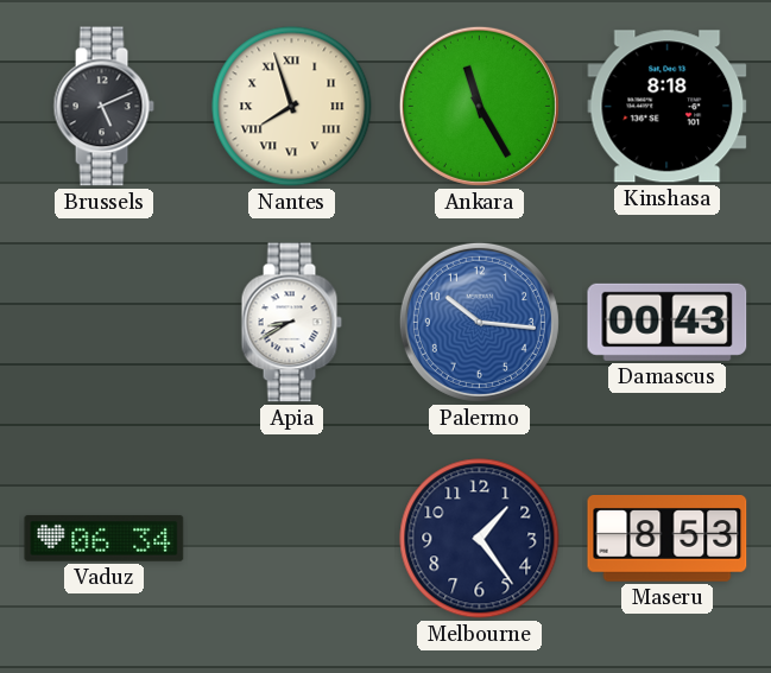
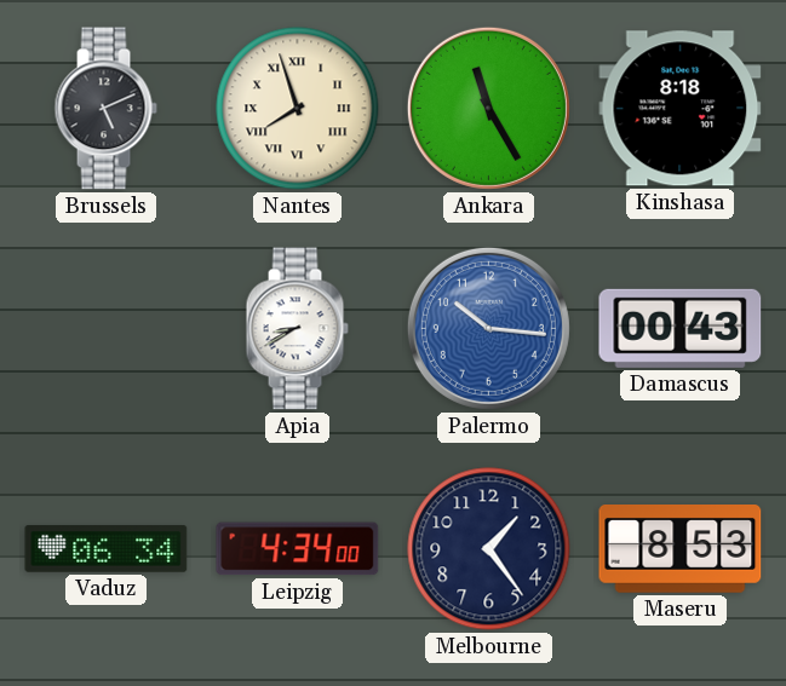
Leipzig: none -> 4:34
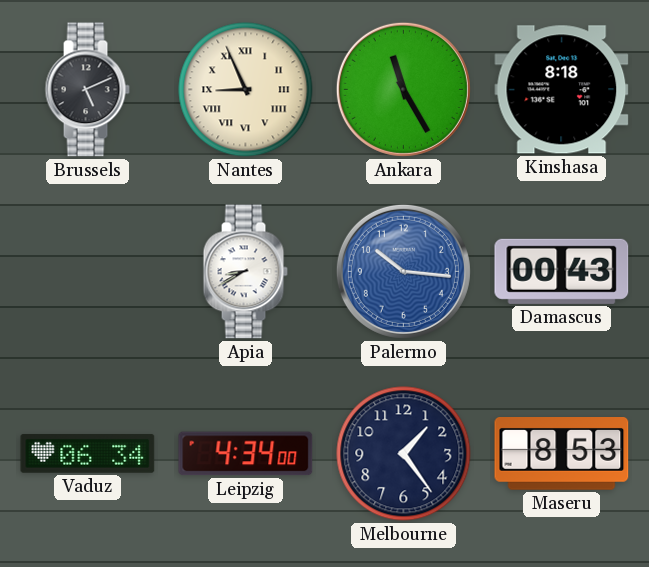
Nantes: 7:57 -> 8:56
